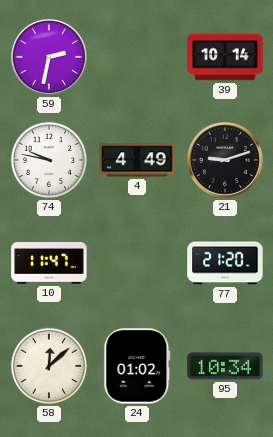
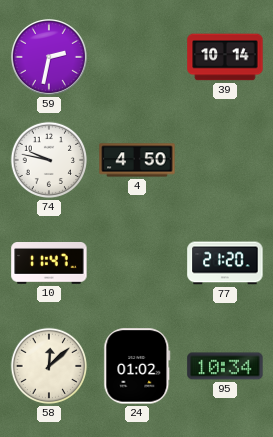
4: 4:49 -> 4:50
21: 9:12 -> none
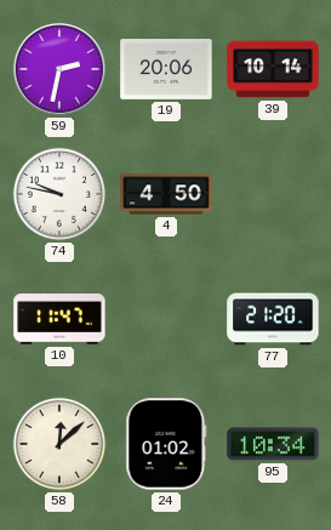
19: none -> 20:06
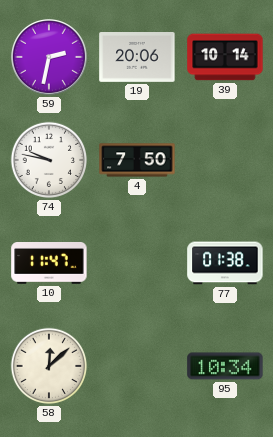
4: 4:50 -> 7:50
77: 21:20 -> 01:38
24: 01:02 -> none
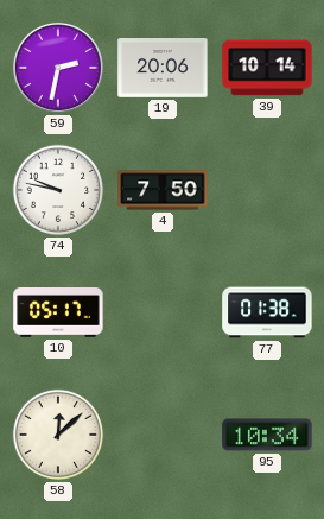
10: 11:47 -> 05:17
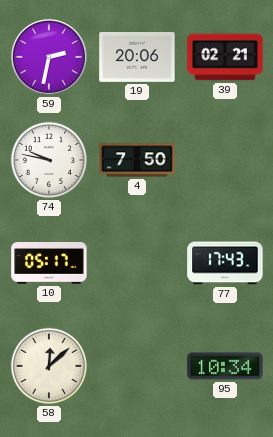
39: 10:14 -> 02:21
77: 01:38 -> 17:43
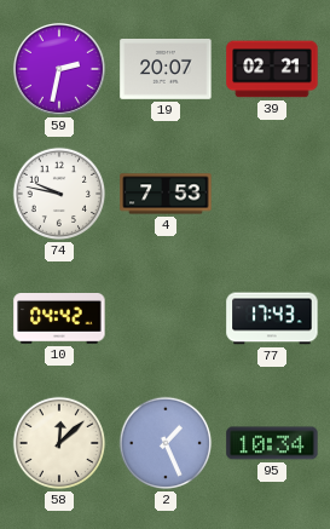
19: 20:06 -> 20:07
4: 7:50 -> 7:53
10: 05:17 -> 04:42
2: none -> 1:26
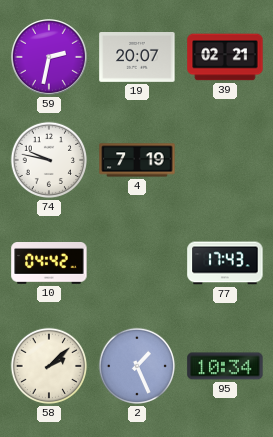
4: 7:53 -> 7:19
58: 12:08 -> 2:08
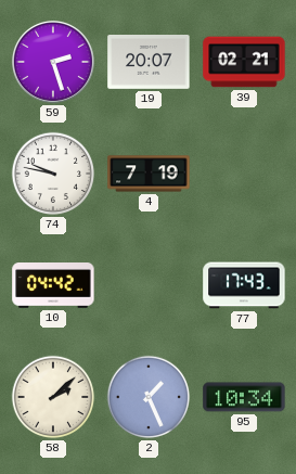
59: 2:32 -> 2:27
